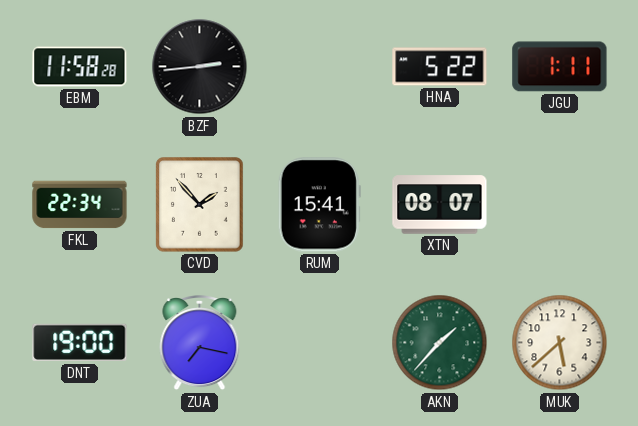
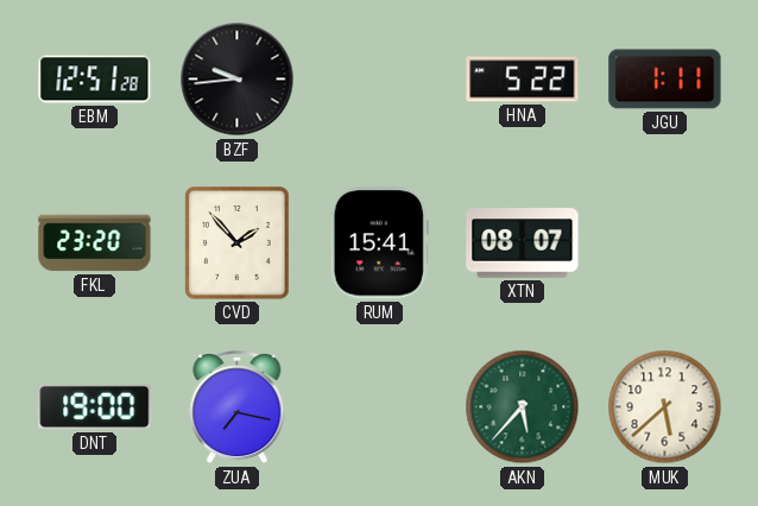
EBM: 11:58 -> 12:51
BZF: 2:44 -> 9:44
FKL: 22:34 -> 23:20
AKN: 1:37 -> 5:37
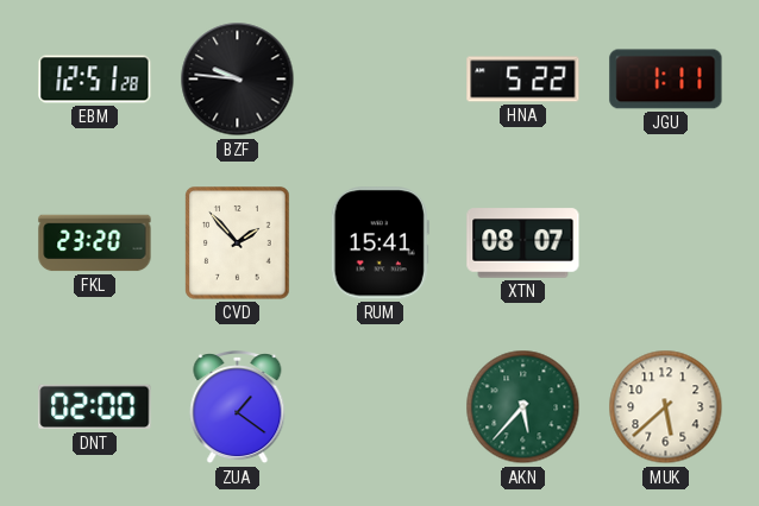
BZF: 9:44 -> 9:46
DNT: 19:00 -> 02:00
ZUA: 7:17 -> 1:21
